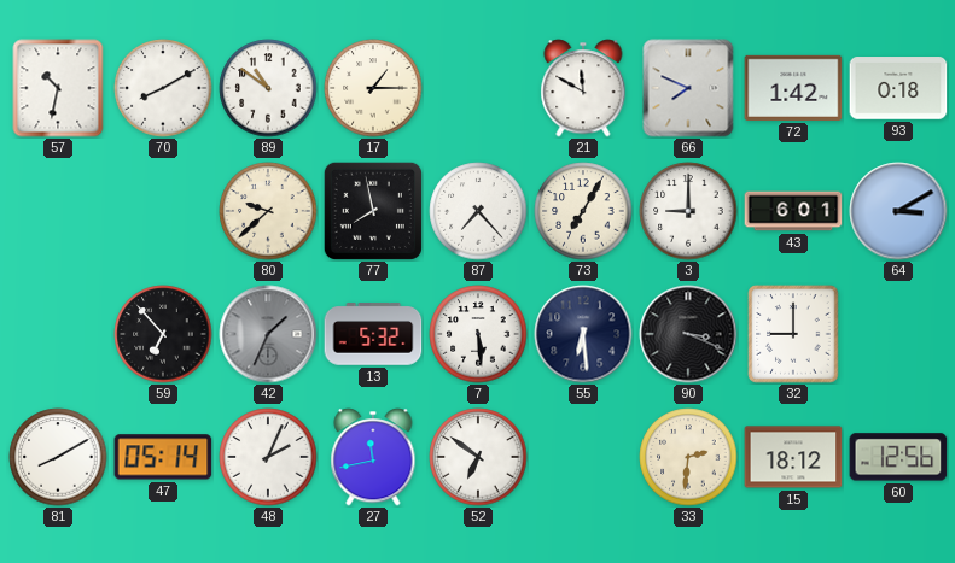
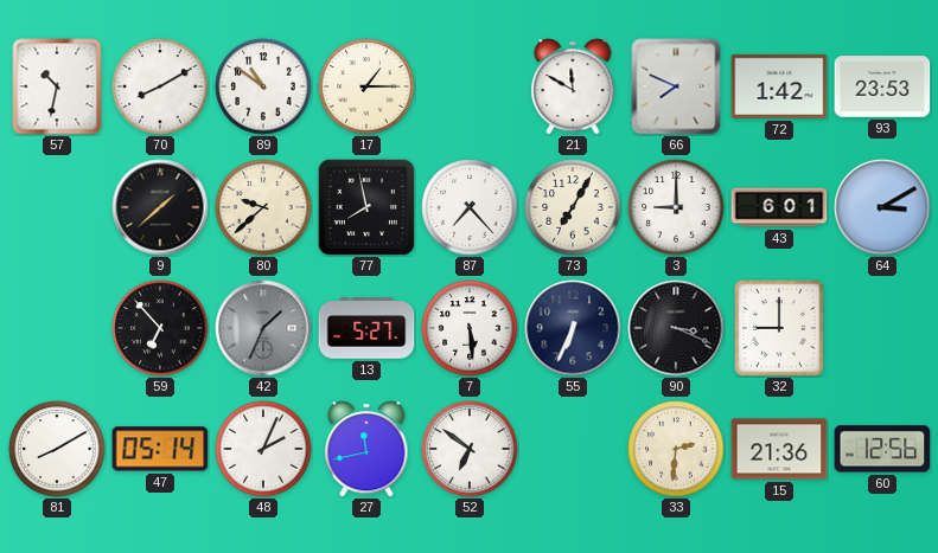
93: 0:18 -> 23:53
9: none -> 1:38
13: 5:32 -> 5:27
55: 6:29 -> 6:34
15: 18:12 -> 21:36
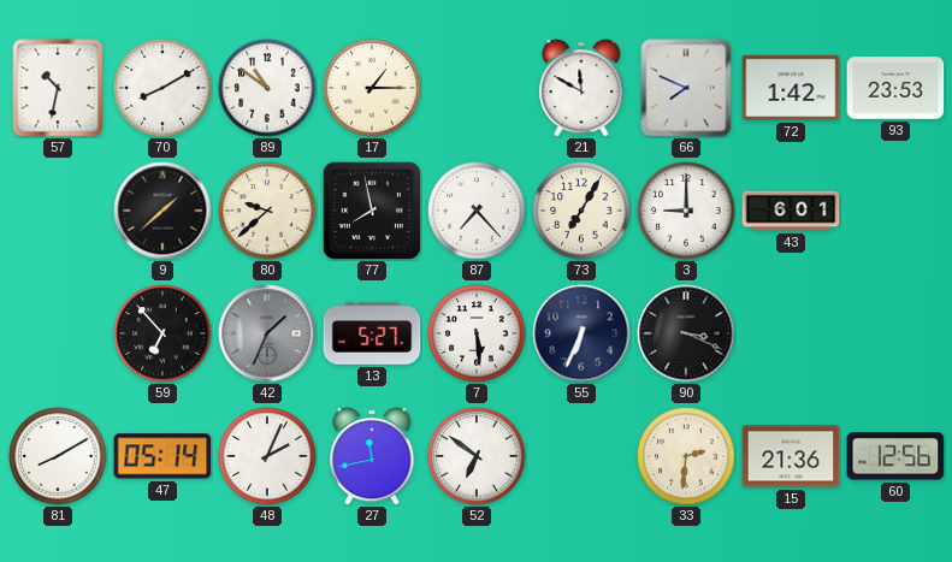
64: 3:10 -> none
32: 9:00 -> none
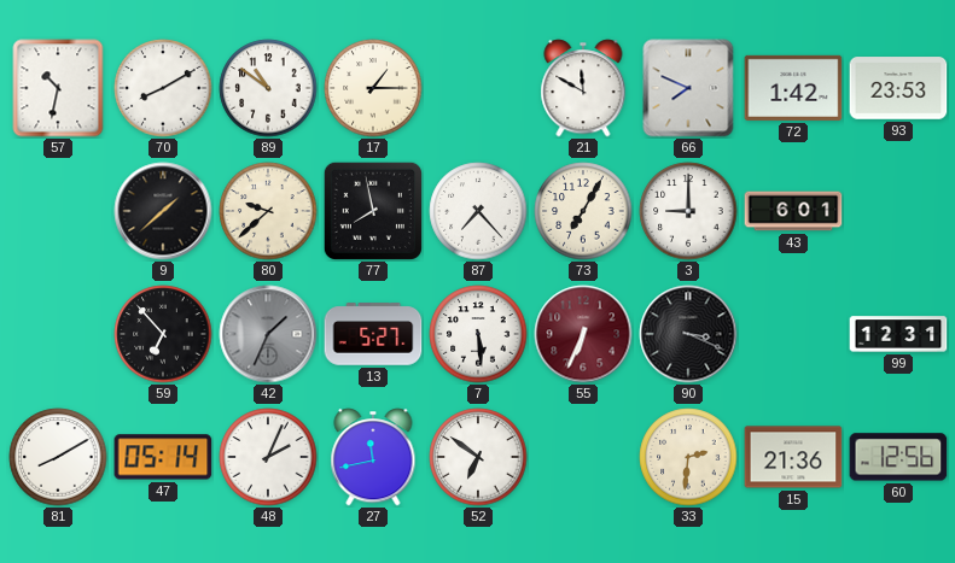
55 dial: navy -> burgundy
99: none -> 12:31
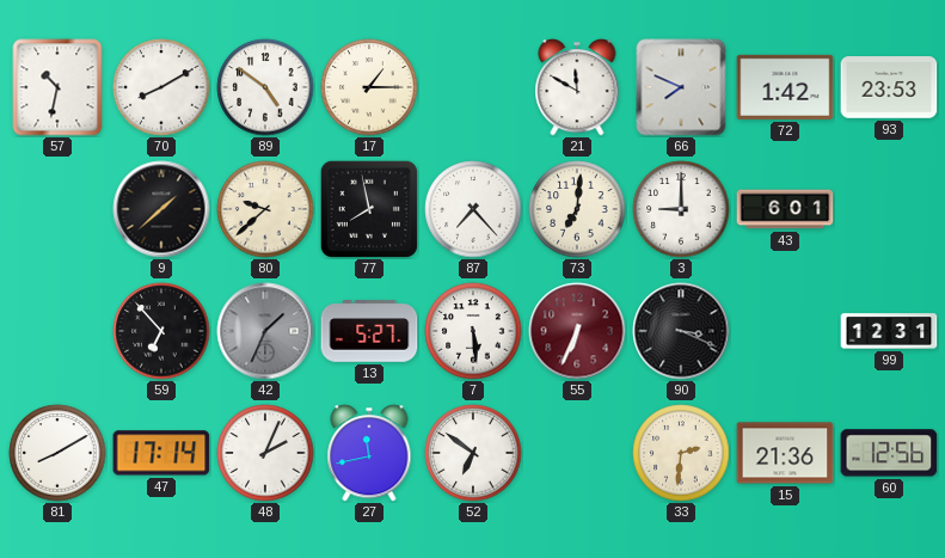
89: 10:51 -> 4:51
73: 7:05 -> 7:01
47: 05:14 -> 17:14
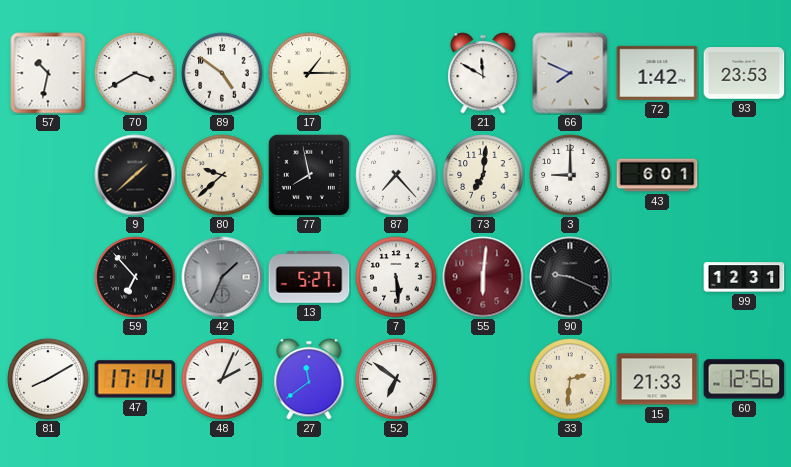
70: 8:10 -> 3:40
55: 6:34 -> 6:01
90: 3:19 -> 9:19
27: 11:43 -> 11:39
15: 21:36 -> 21:33
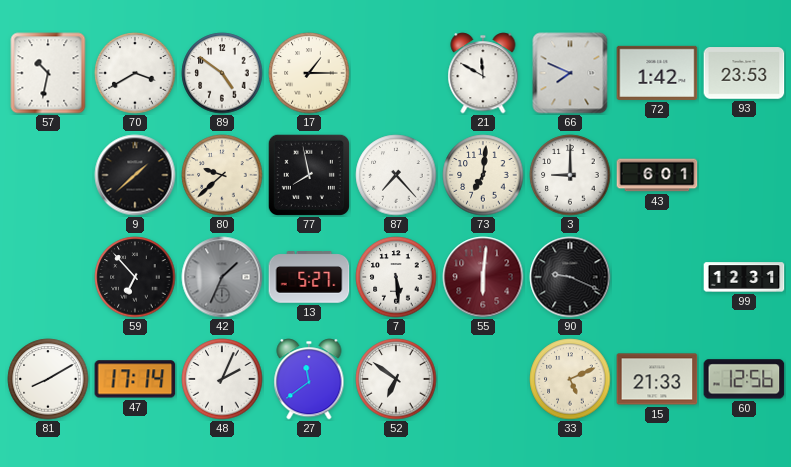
33: 2:31 -> 5:11
